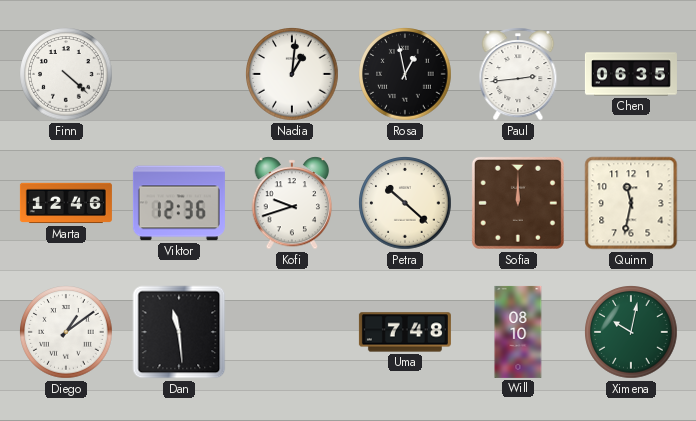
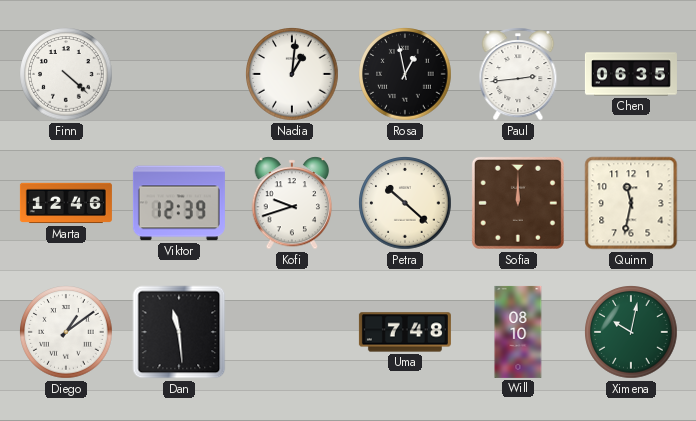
Viktor: 12:36 -> 12:39
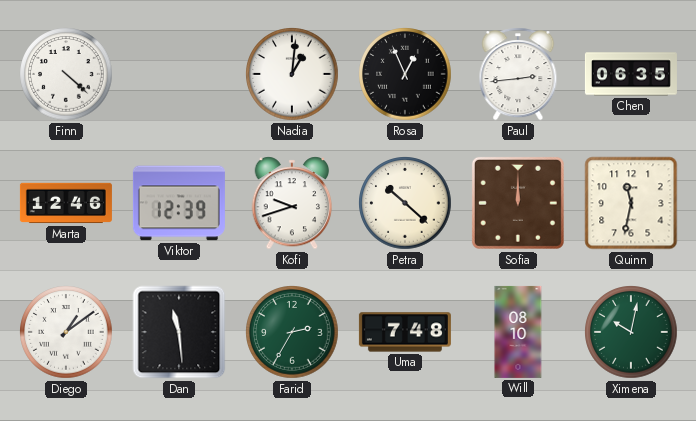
Rosa: 12:58 -> 12:56
Farid: none -> 2:35
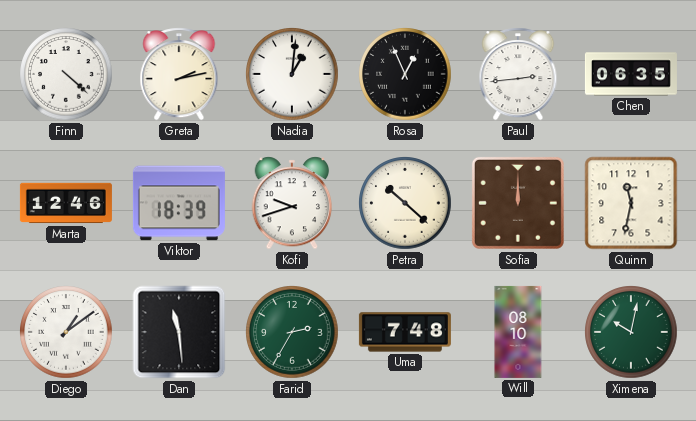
Greta: none -> 2:13
Viktor: 12:39 -> 18:39
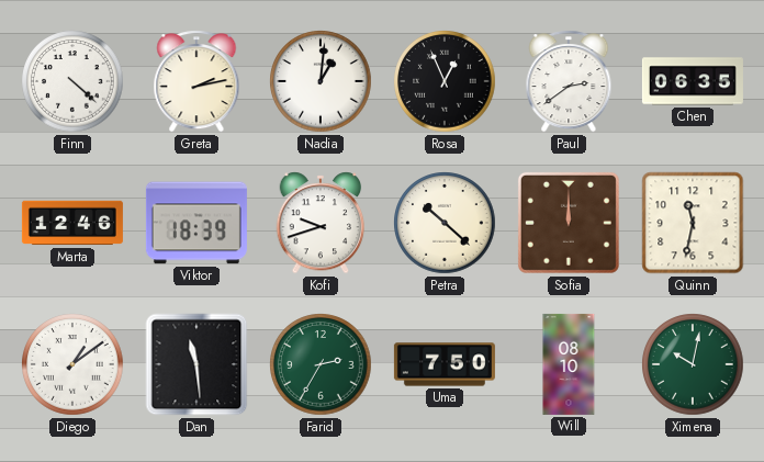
Paul: 2:44 -> 2:39
Uma: 7:48 -> 7:50
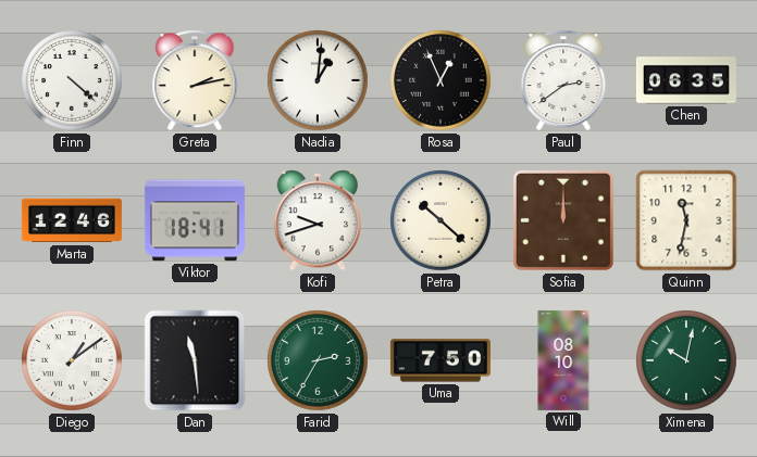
Viktor: 18:39 -> 18:41
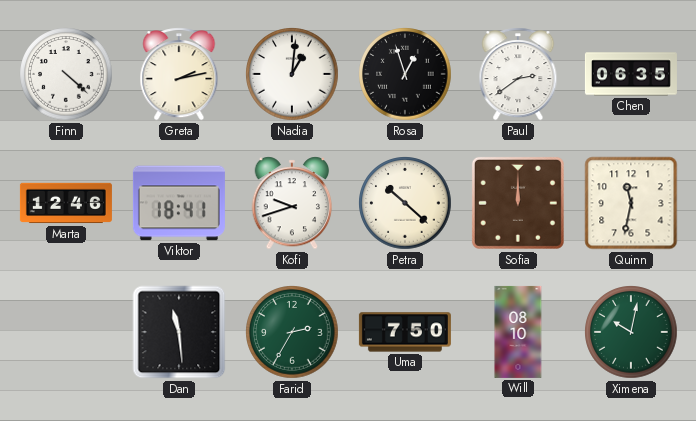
Rosa: 12:56 -> 12:57
Diego: 1:09 -> none
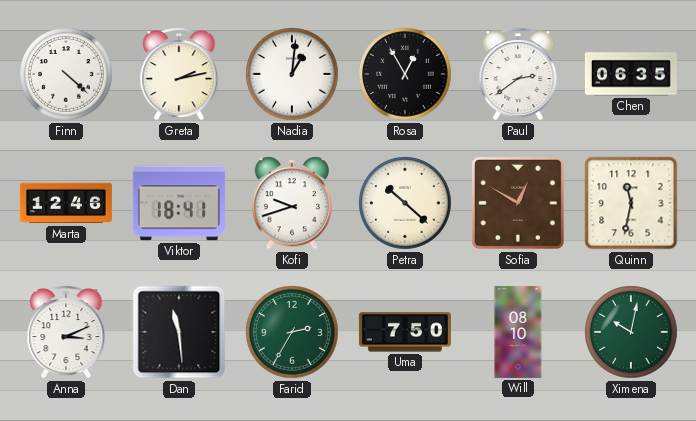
Rosa: 12:57 -> 12:55
Sofia: 12:00 -> 12:50
Anna: none -> 3:11
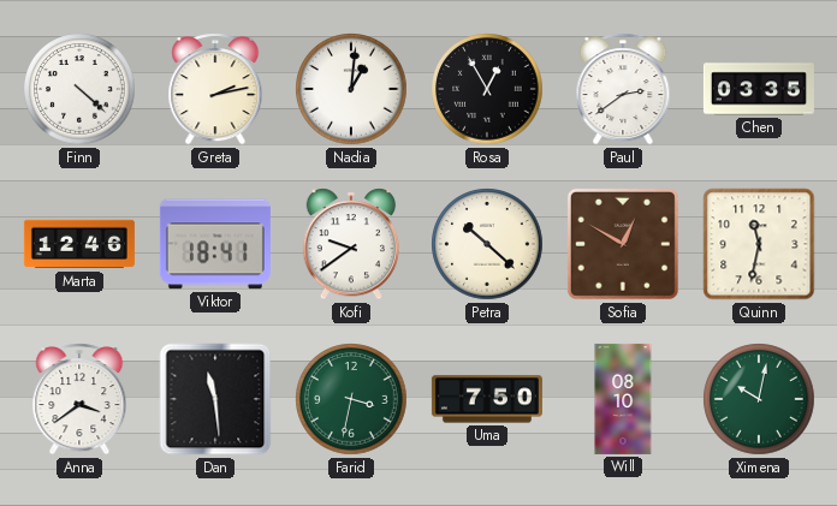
Chen: 06:35 -> 03:35
Kofi: 9:42 -> 9:39
Anna: 3:11 -> 3:39
Farid: 2:35 -> 3:32
